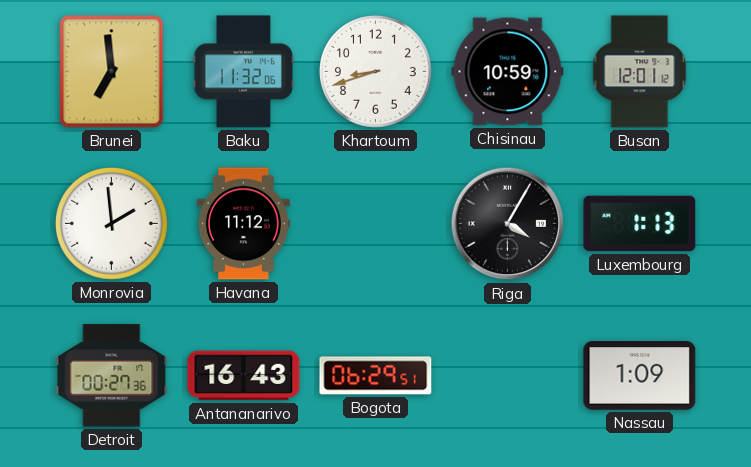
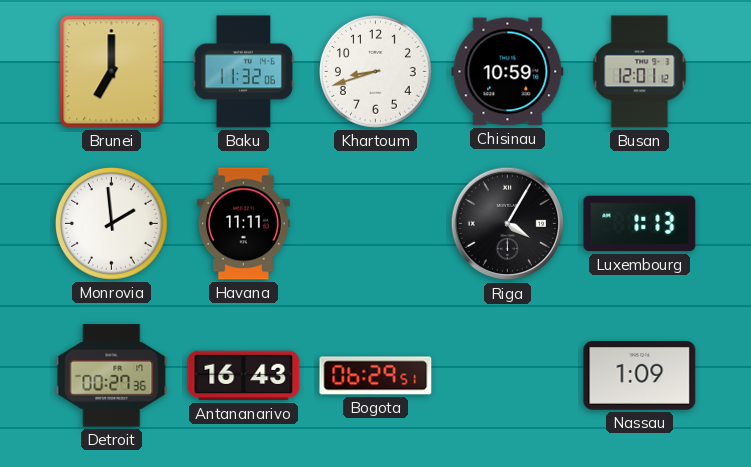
Brunei: 6:59 -> 7:00
Havana: 11:12 -> 11:11
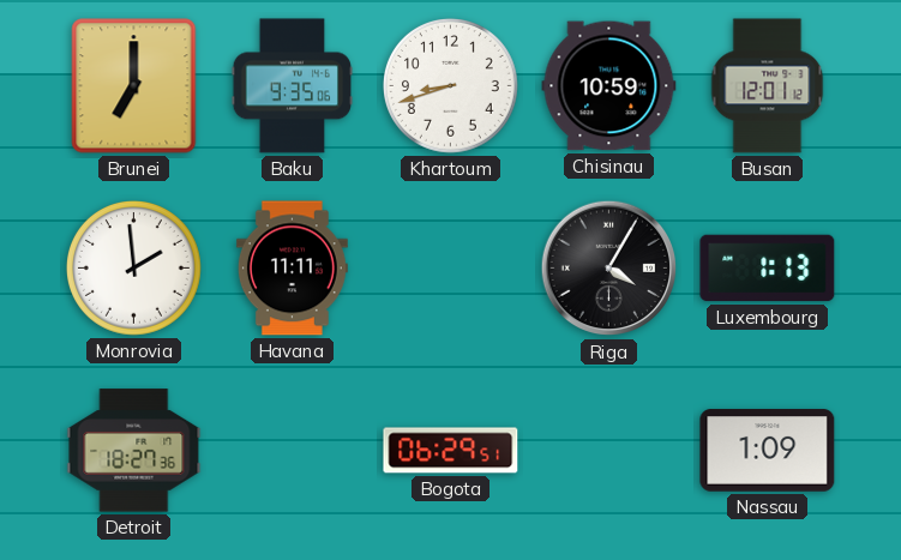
Baku: 11:32 -> 9:35
Detroit: 00:27 -> 18:27
Antananarivo: 16:43 -> none
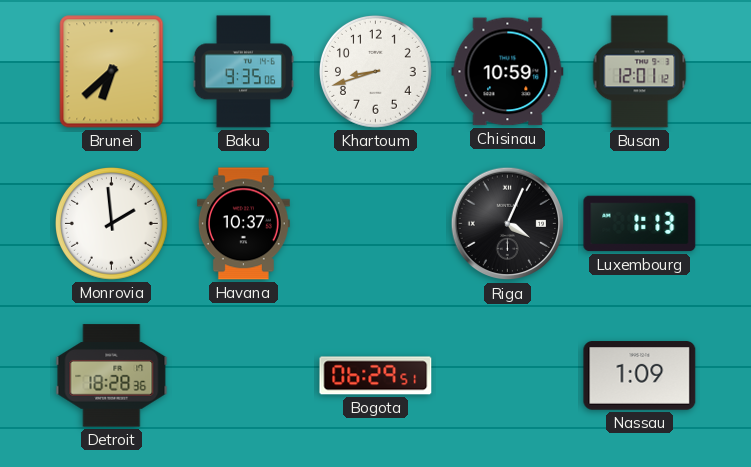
Brunei: 7:00 -> 6:38
Havana: 11:11 -> 10:37
Riga: 4:05 -> 4:04
Detroit: 18:27 -> 18:28
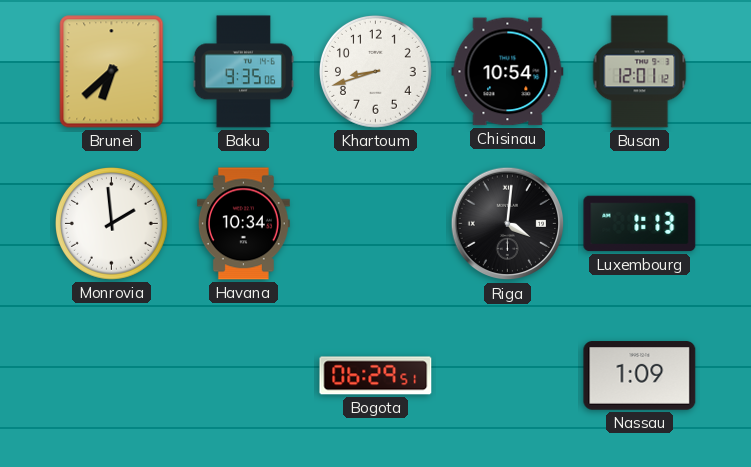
Chisinau: 10:59 -> 10:54
Havana: 10:37 -> 10:34
Riga: 4:04 -> 4:01
Detroit: 18:28 -> none
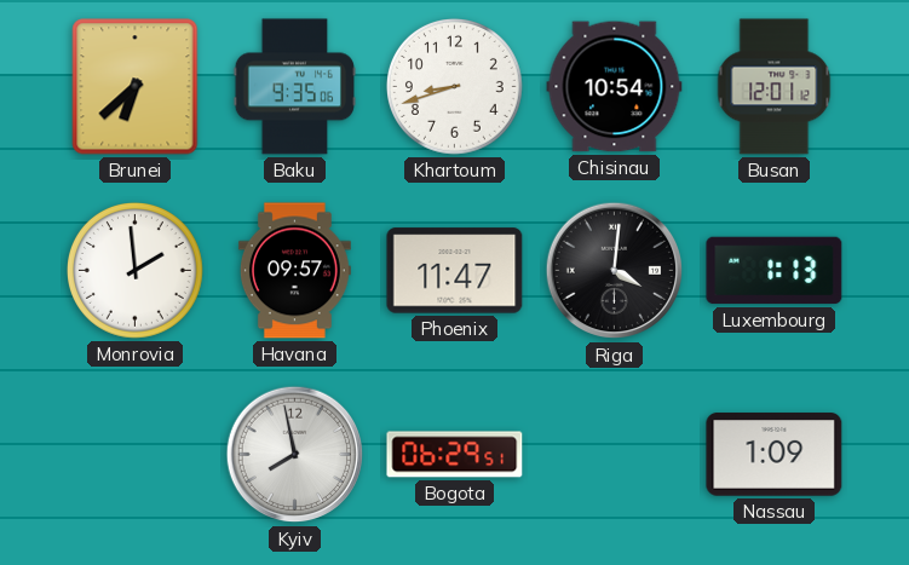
Havana: 10:34 -> 09:57
Phoenix: none -> 11:47
Kyiv: none -> 7:58
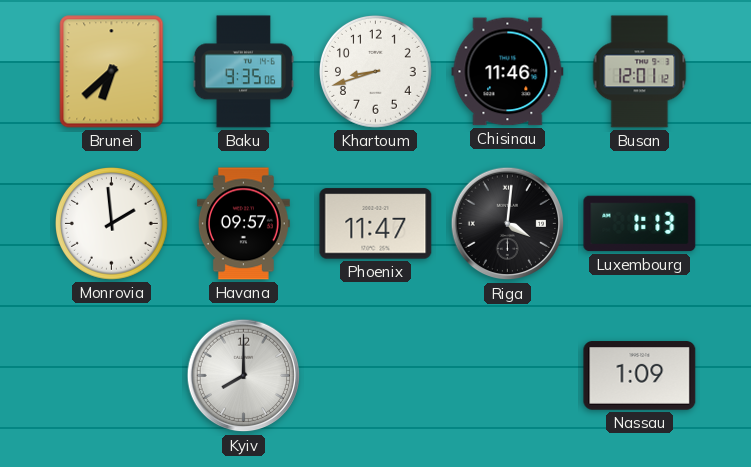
Chisinau: 10:54 -> 11:46
Kyiv: 7:58 -> 8:00
Bogota: 06:29 -> none
